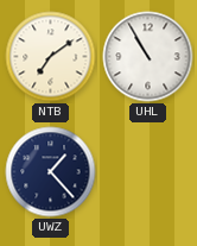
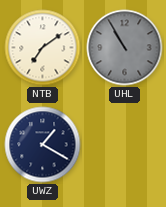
UHL dial: white -> grey
UWZ: 1:23 -> 1:20
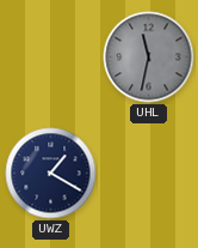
NTB: 7:09 -> none
UHL: 10:55 -> 11:32
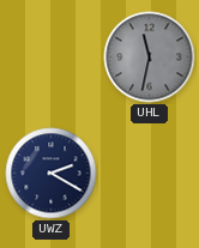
UWZ: 1:20 -> 2:20
